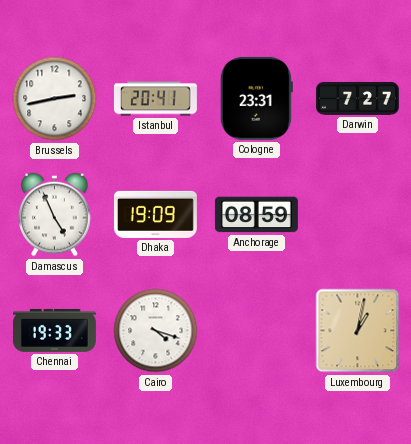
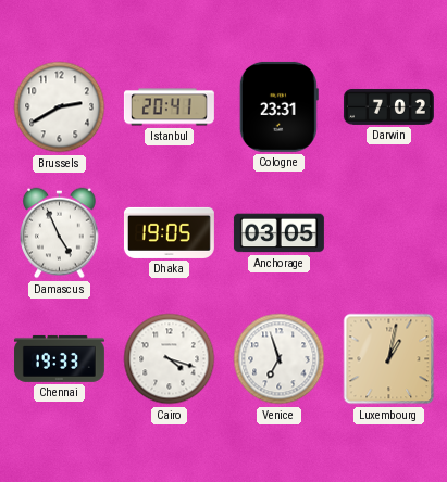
Brussels: 2:43 -> 2:40
Darwin: 7:27 -> 7:02
Dhaka: 19:09 -> 19:05
Anchorage: 08:59 -> 03:05
Venice: none -> 6:57
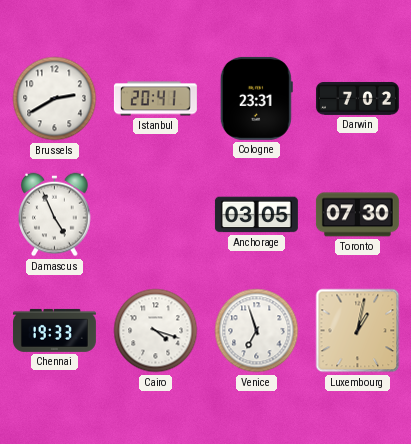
Dhaka: 19:05 -> none
Toronto: none -> 07:30
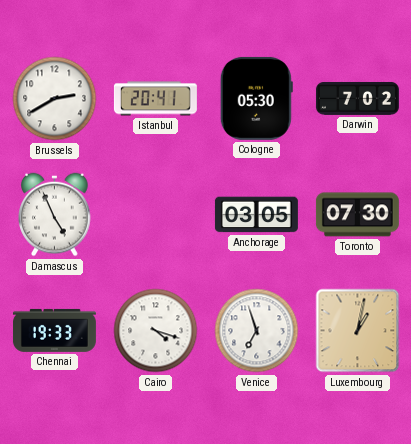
Cologne: 23:31 -> 05:30
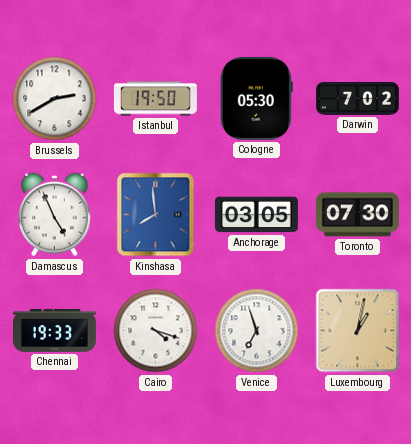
Istanbul: 20:41 -> 19:50
Kinshasa: none -> 7:59
